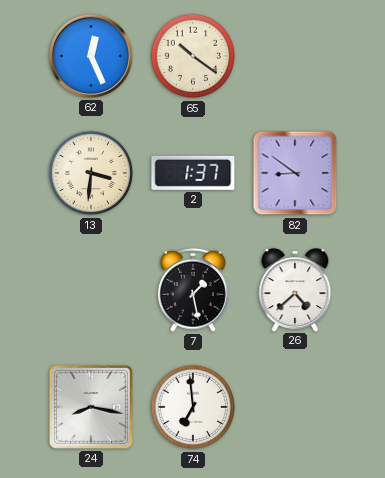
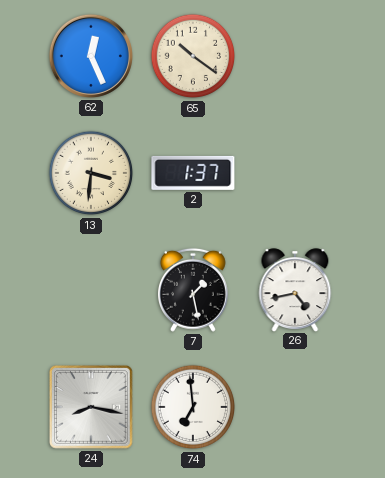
82: 8:51 -> none
26: 4:38 -> 4:43
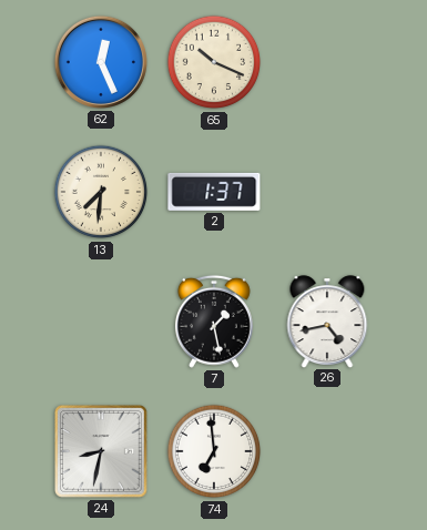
65: 10:21 -> 10:19
13: 3:31 -> 7:31
24: 8:17 -> 8:32
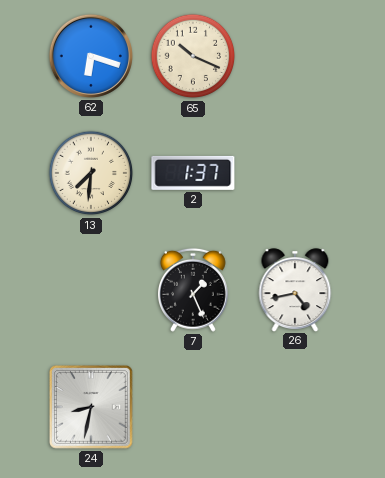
62: 12:26 -> 6:18
7: 1:28 -> 1:26
74: 6:59 -> none
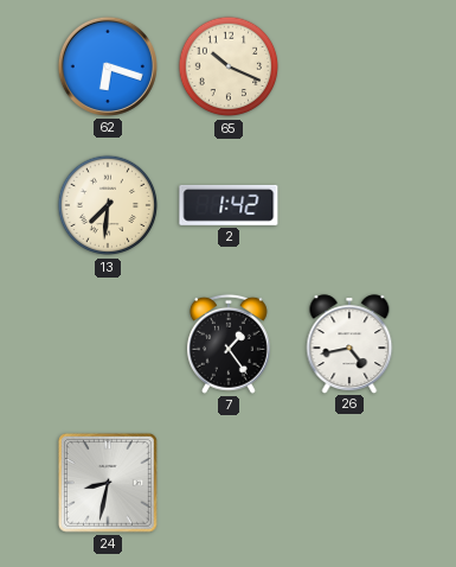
2: 1:37 -> 1:42
7: 1:26 -> 1:24
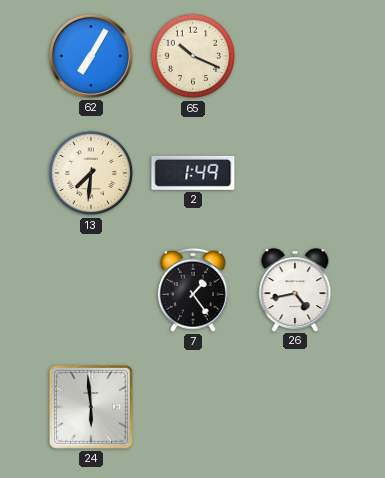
62: 6:18 -> 7:05
2: 1:42 -> 1:49
24: 8:32 -> 5:59
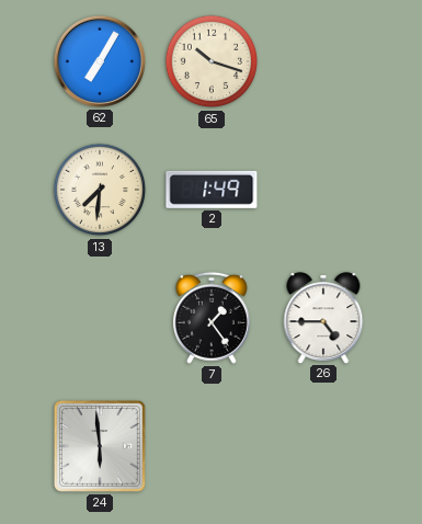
65: 10:19 -> 10:18
26: 4:43 -> 4:45
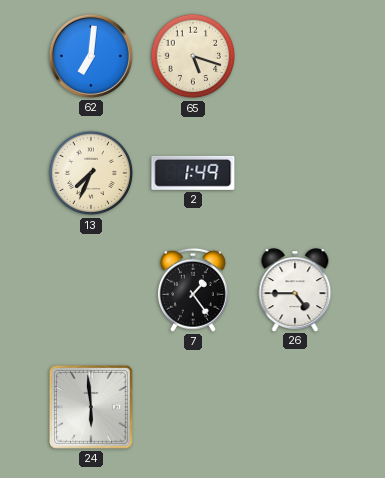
62: 7:05 -> 7:01
65: 10:18 -> 5:18
13: 7:31 -> 7:34
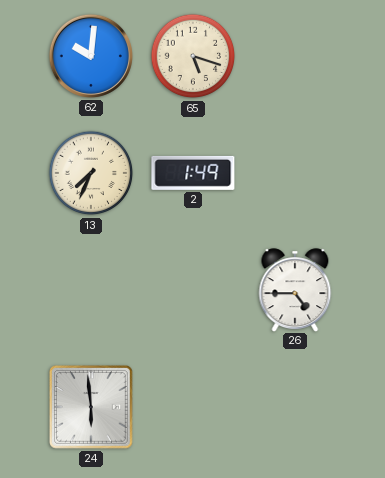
62: 7:01 -> 10:01
7: 1:24 -> none
